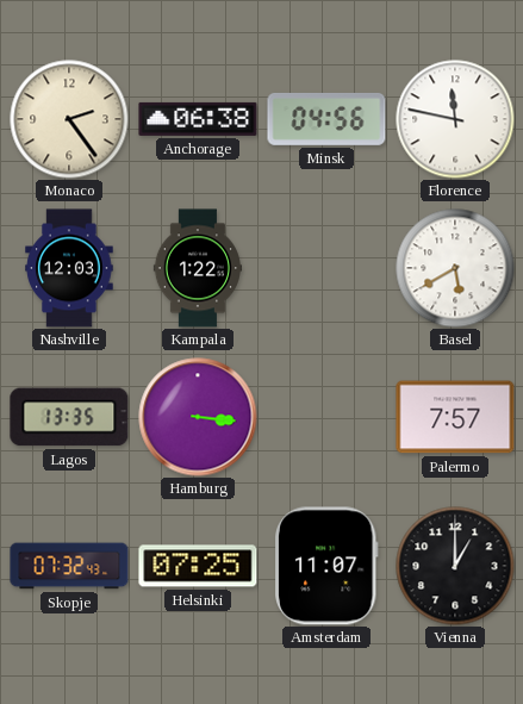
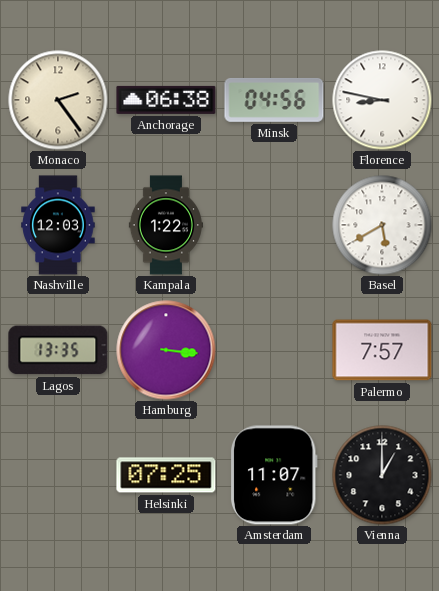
Florence: 11:47 -> 8:47
Skopje: 07:32 -> none
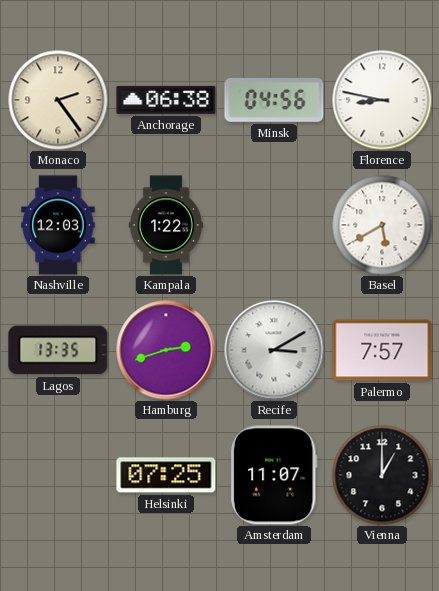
Hamburg: 3:16 -> 2:42
Recife: none -> 3:10
